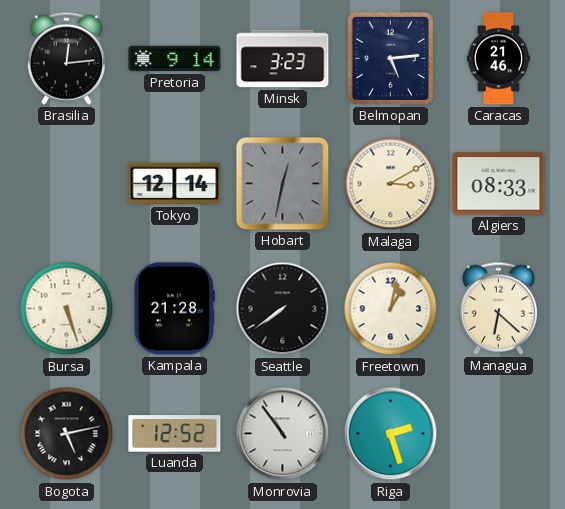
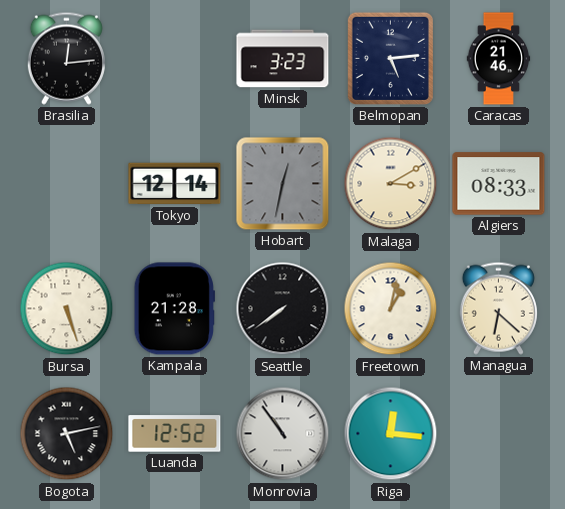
Pretoria: 9:14 -> none
Riga: 2:27 -> 12:16
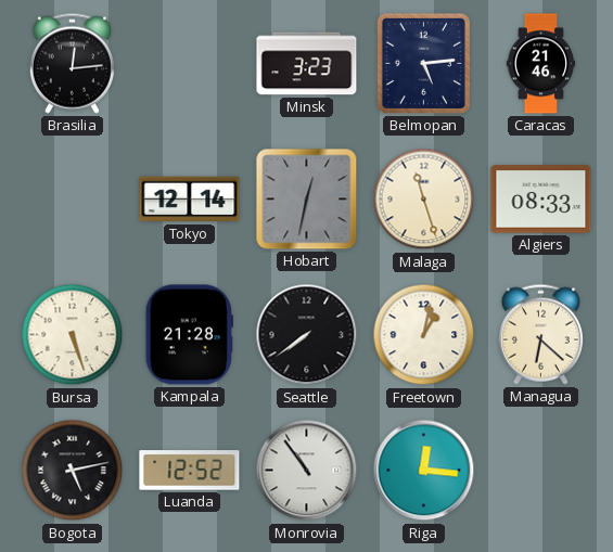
Malaga: 3:10 -> 11:27
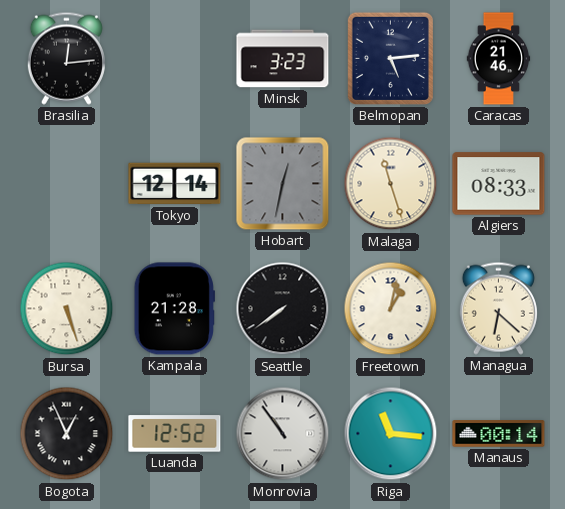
Bogota: 5:13 -> 12:56
Riga: 12:16 -> 11:16
Manaus: none -> 00:14
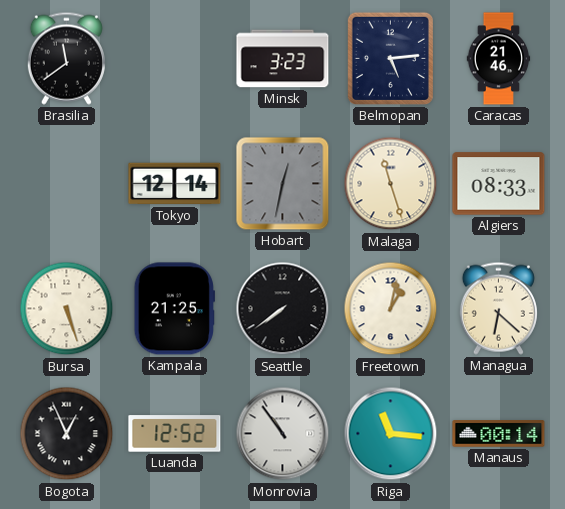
Brasilia: 12:14 -> 11:39
Kampala: 21:28 -> 21:25
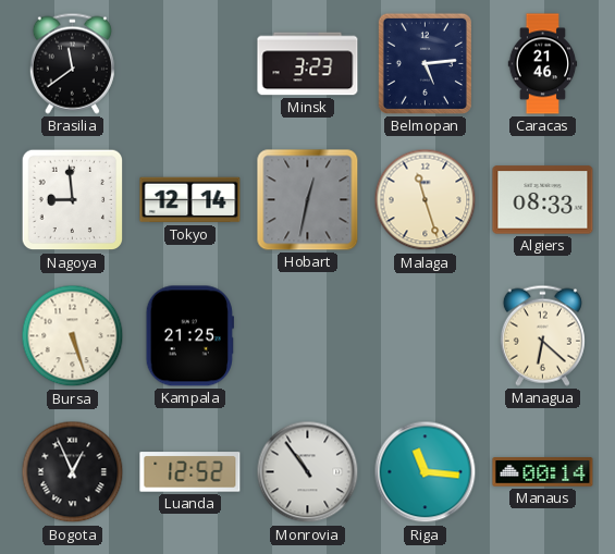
Nagoya: none -> 8:59
Seattle: 7:39 -> none
Freetown: 1:02 -> none
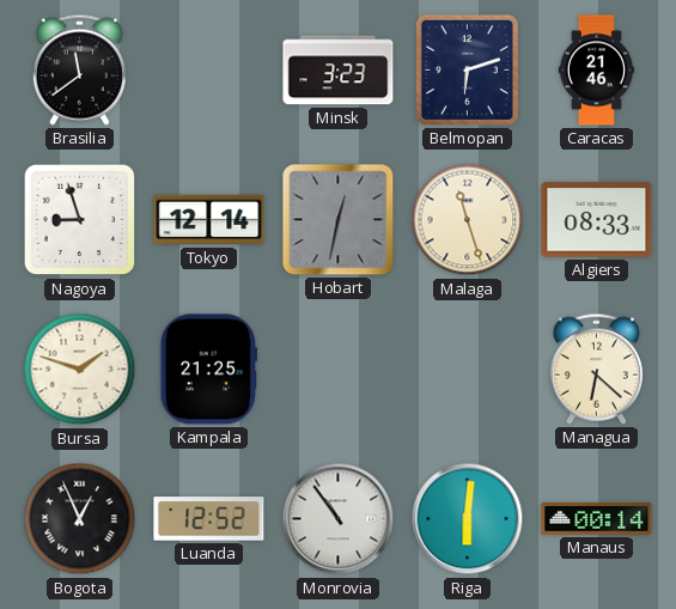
Belmopan: 5:14 -> 6:12
Nagoya: 8:59 -> 8:57
Bursa: 5:27 -> 1:48
Riga: 11:16 -> 6:01
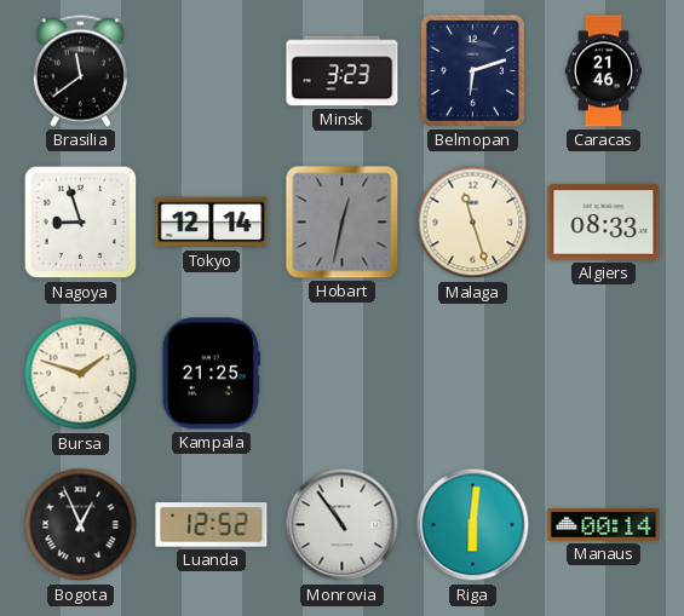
Managua: 6:22 -> none
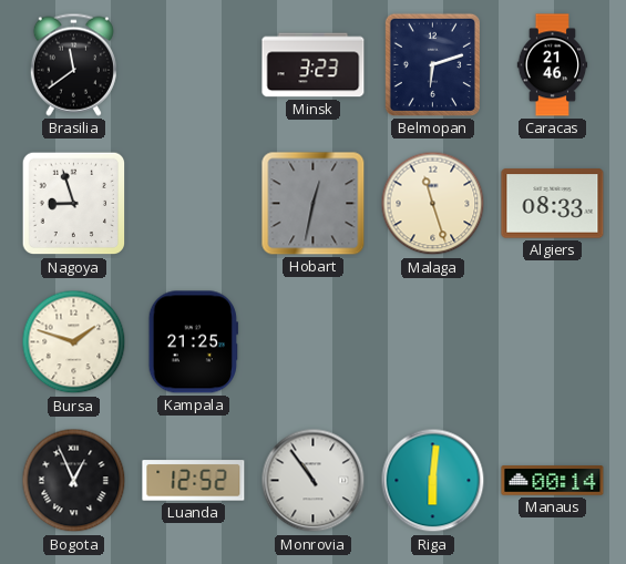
Tokyo: 12:14 -> none
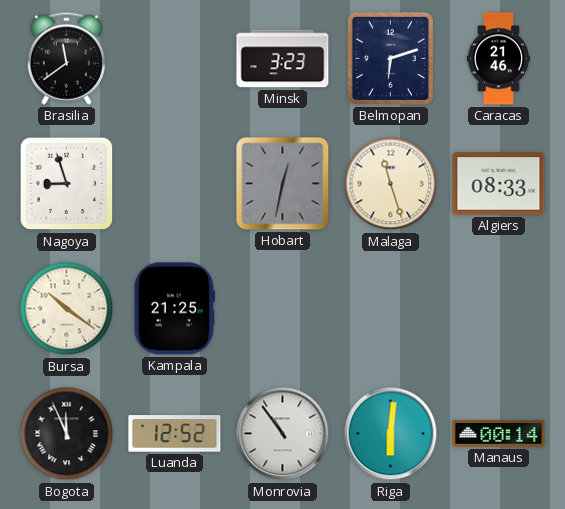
Bursa: 1:48 -> 10:21
Bogota: 12:56 -> 11:56
